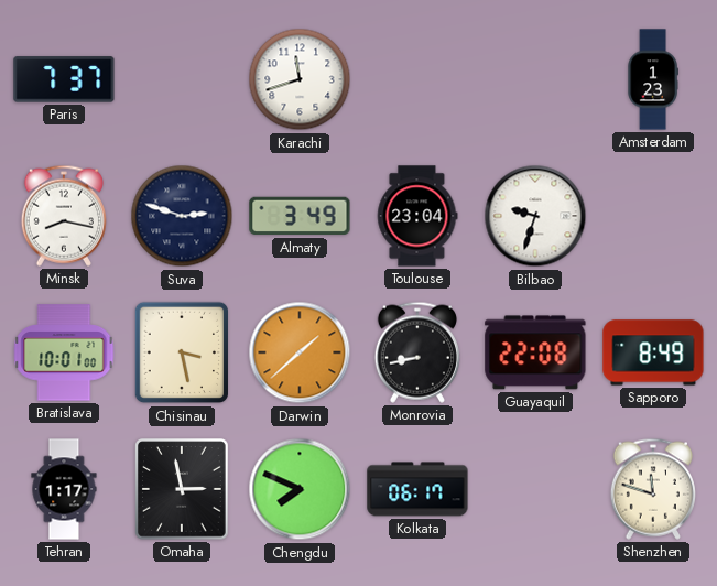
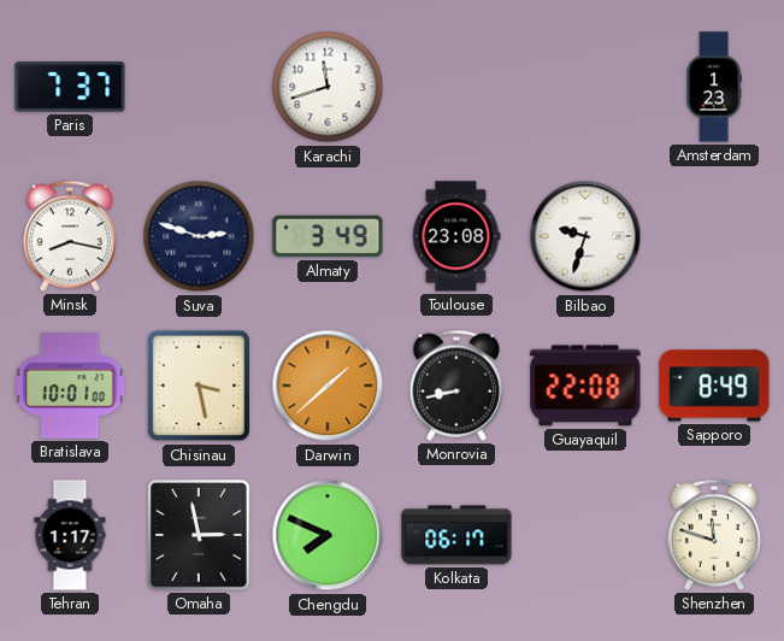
Toulouse: 23:04 -> 23:08
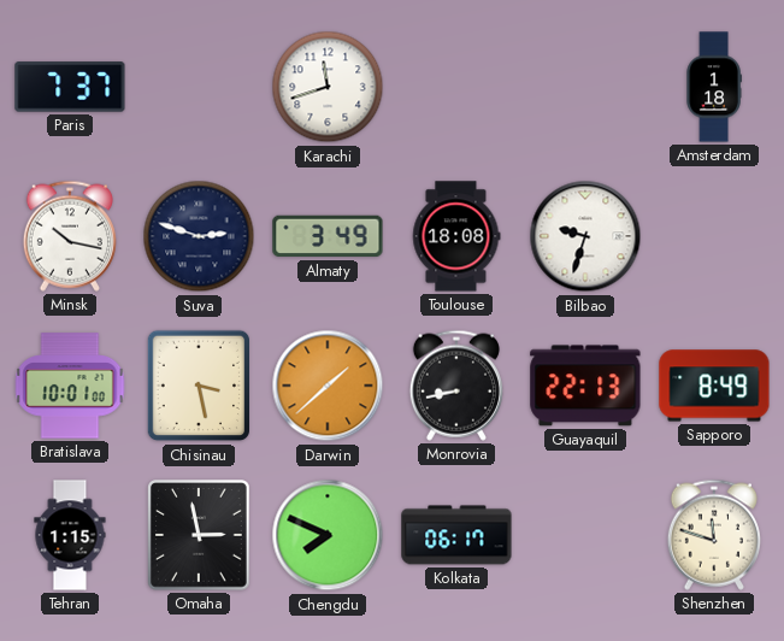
Amsterdam: 1:23 -> 1:18
Minsk: 8:17 -> 10:17
Toulouse: 23:08 -> 18:08
Guayaquil: 22:08 -> 22:13
Tehran: 1:17 -> 1:15
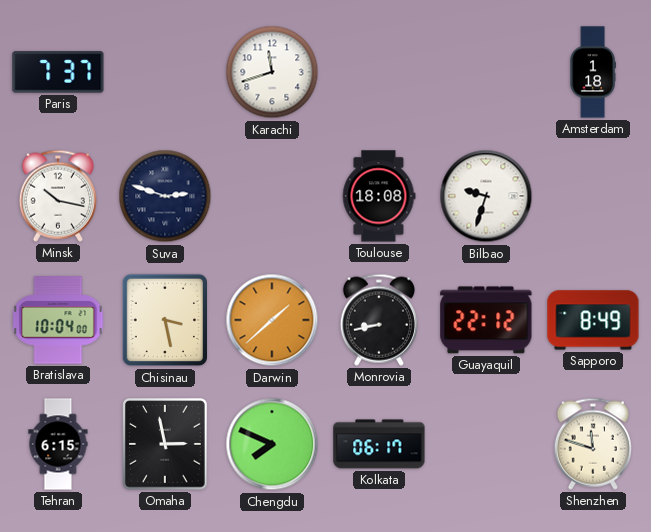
Almaty: 3:49 -> none
Bratislava: 10:01 -> 10:04
Guayaquil: 22:13 -> 22:12
Tehran: 1:15 -> 6:15
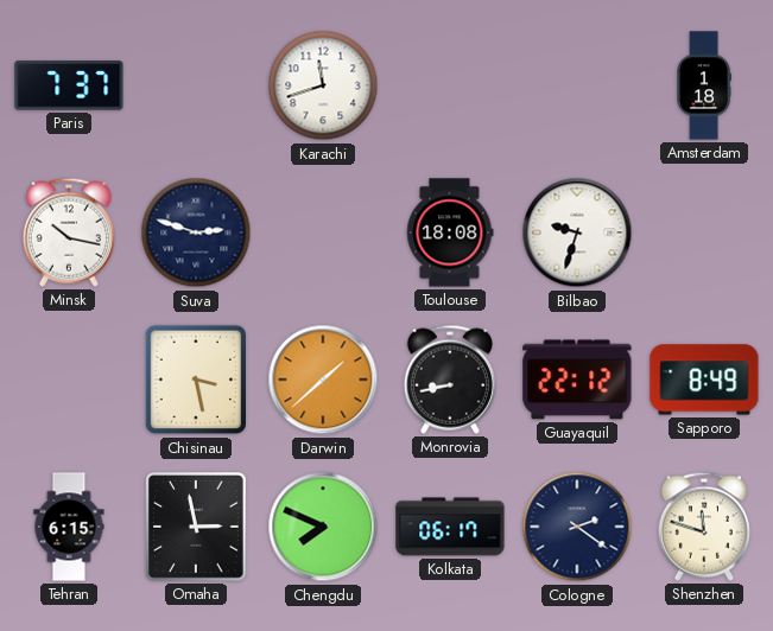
Bratislava: 10:04 -> none
Cologne: none -> 2:21
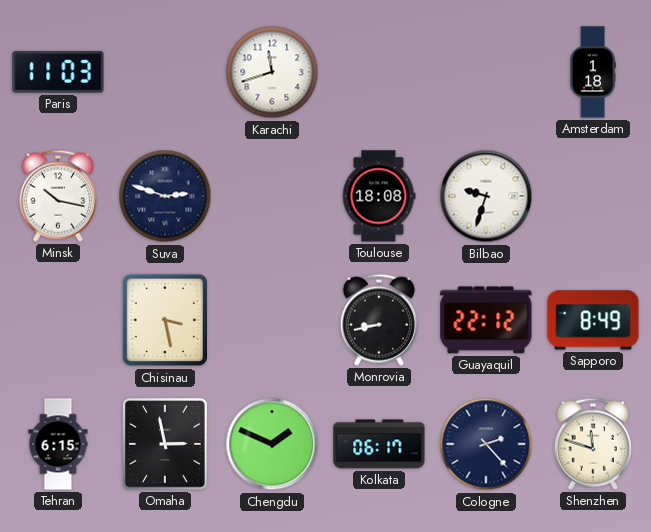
Paris: 7:37 -> 11:03
Darwin: 1:38 -> none
Chengdu: 7:49 -> 1:49
Cologne: 2:21 -> 2:23
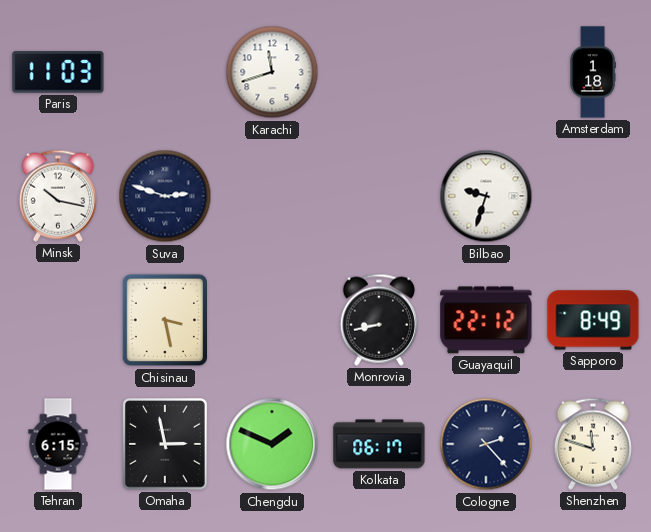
Toulouse: 18:08 -> none
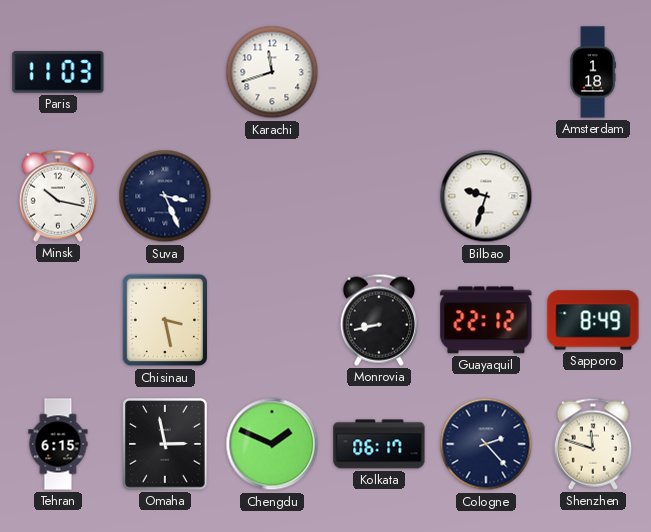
Suva: 2:48 -> 3:26
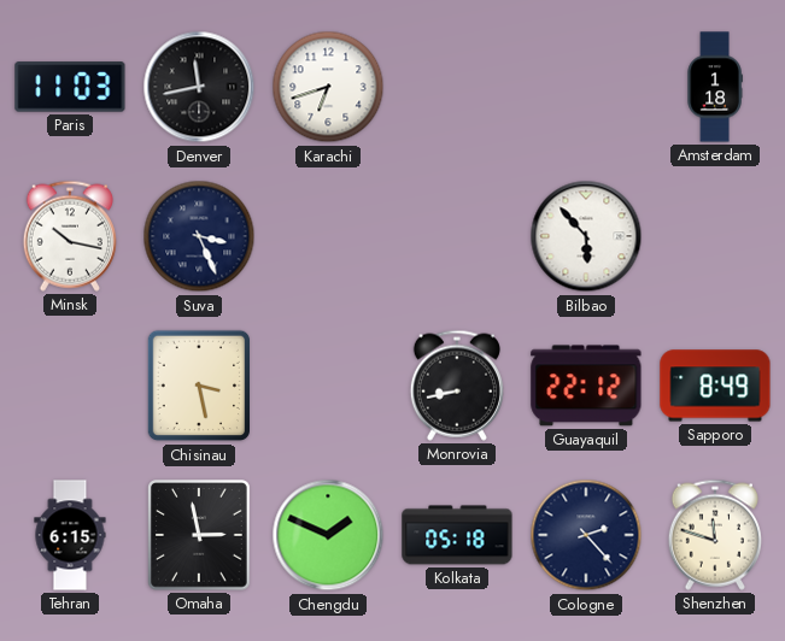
Denver: none -> 11:43
Karachi: 11:42 -> 6:42
Bilbao: 9:33 -> 5:53
Kolkata: 06:17 -> 05:18
